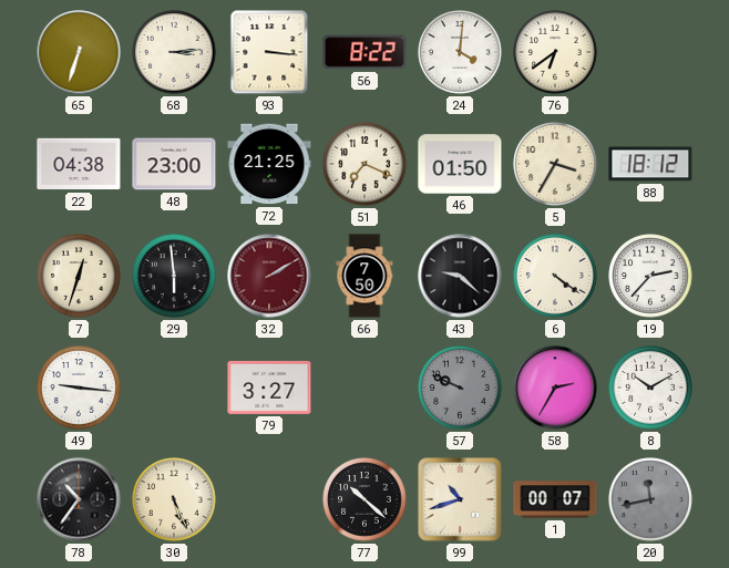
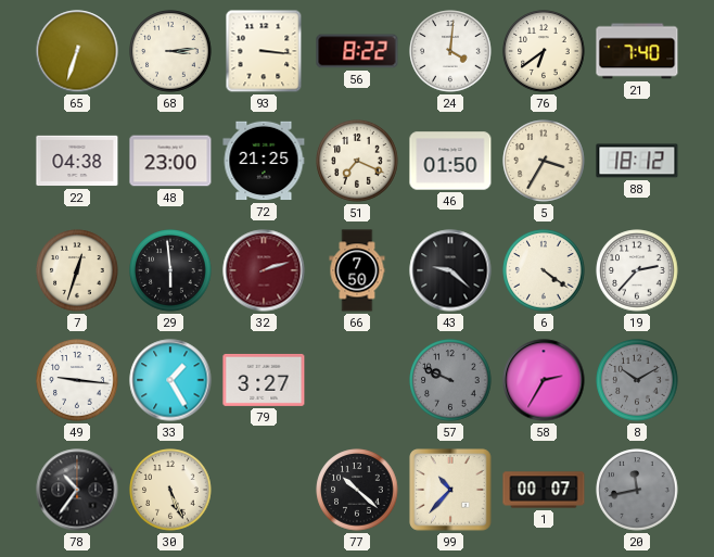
21: none -> 7:40
32: 2:10 -> 2:12
33: none -> 1:25
8 dial: white -> grey
99: 10:42 -> 10:37
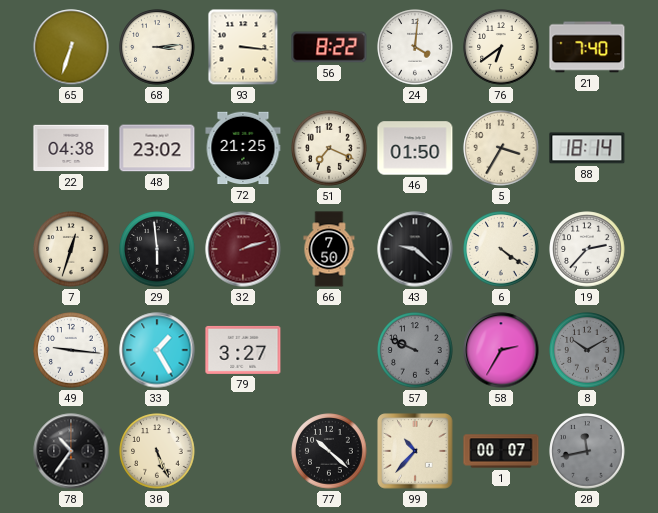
48: 23:00 -> 23:02
88: 18:12 -> 18:14
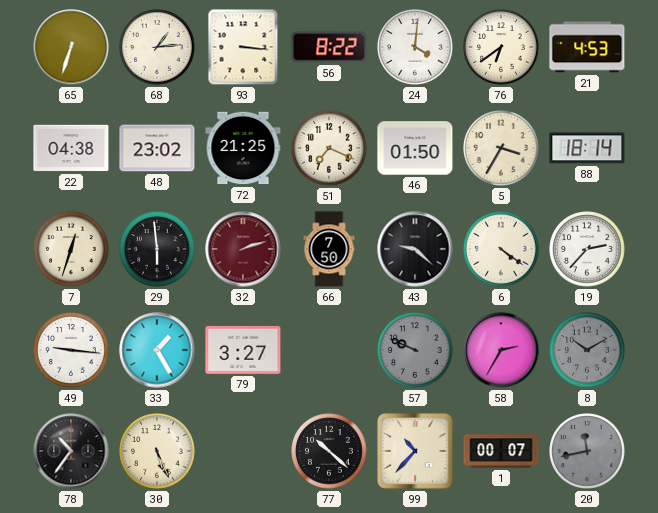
68: 3:14 -> 1:14
21: 7:40 -> 4:53
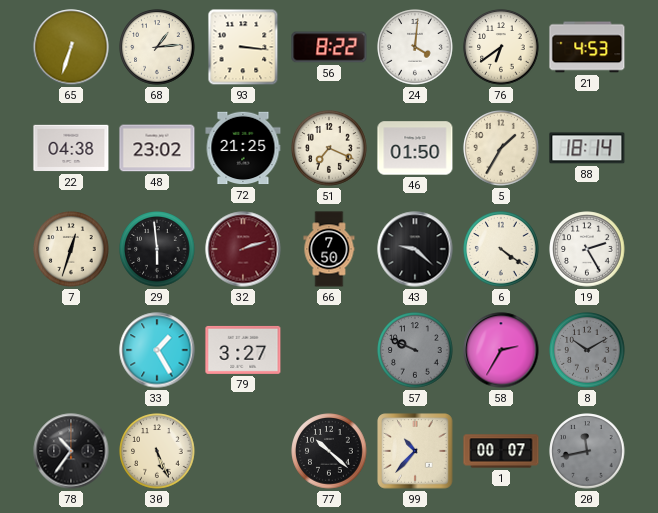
5: 3:35 -> 1:35
19: 2:37 -> 2:25
49: 9:16 -> none
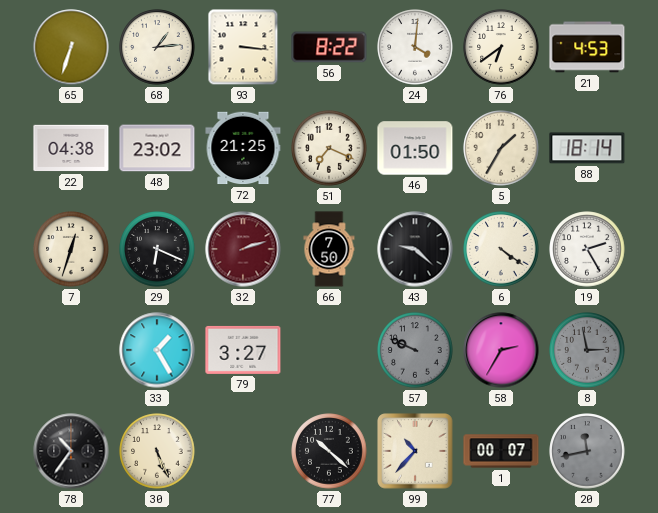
29: 5:59 -> 6:19
8: 10:10 -> 2:58
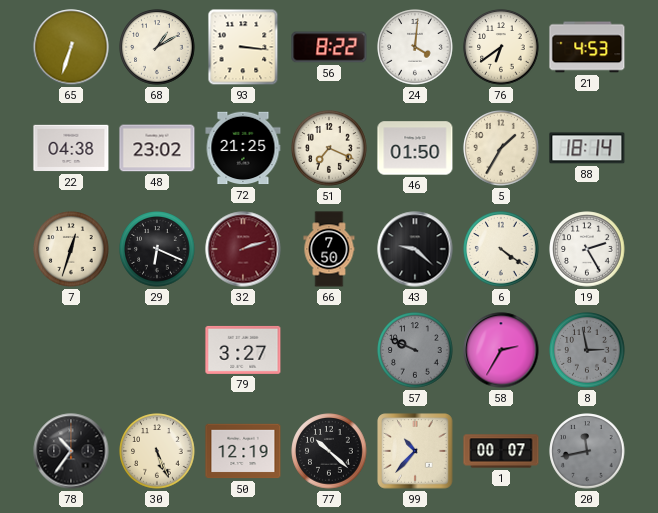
68: 1:14 -> 1:10
33: 1:25 -> none
50: none -> 12:19
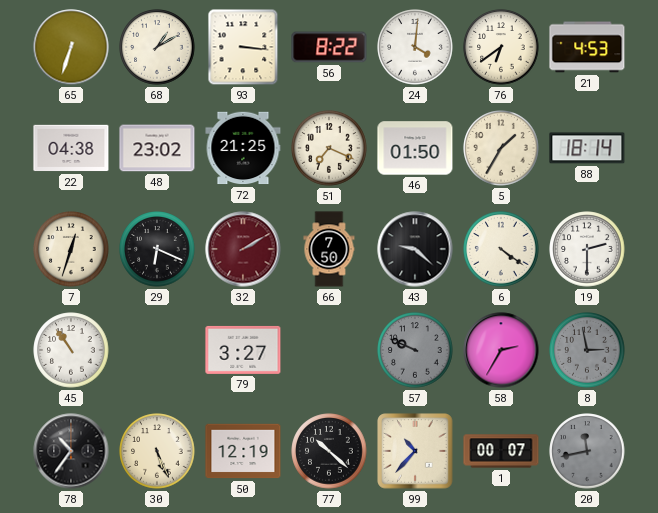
32: 2:12 -> 2:10
19: 2:25 -> 2:30
45: none -> 10:54
